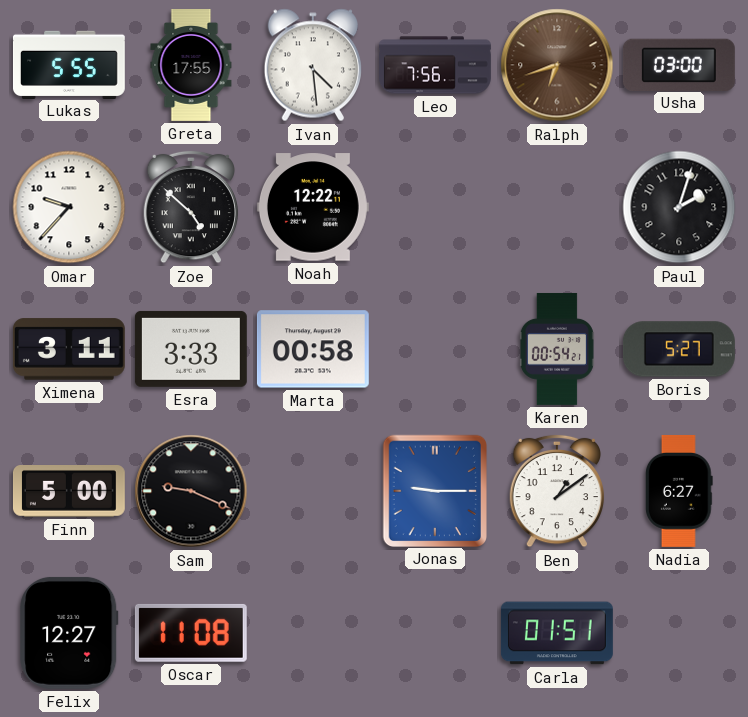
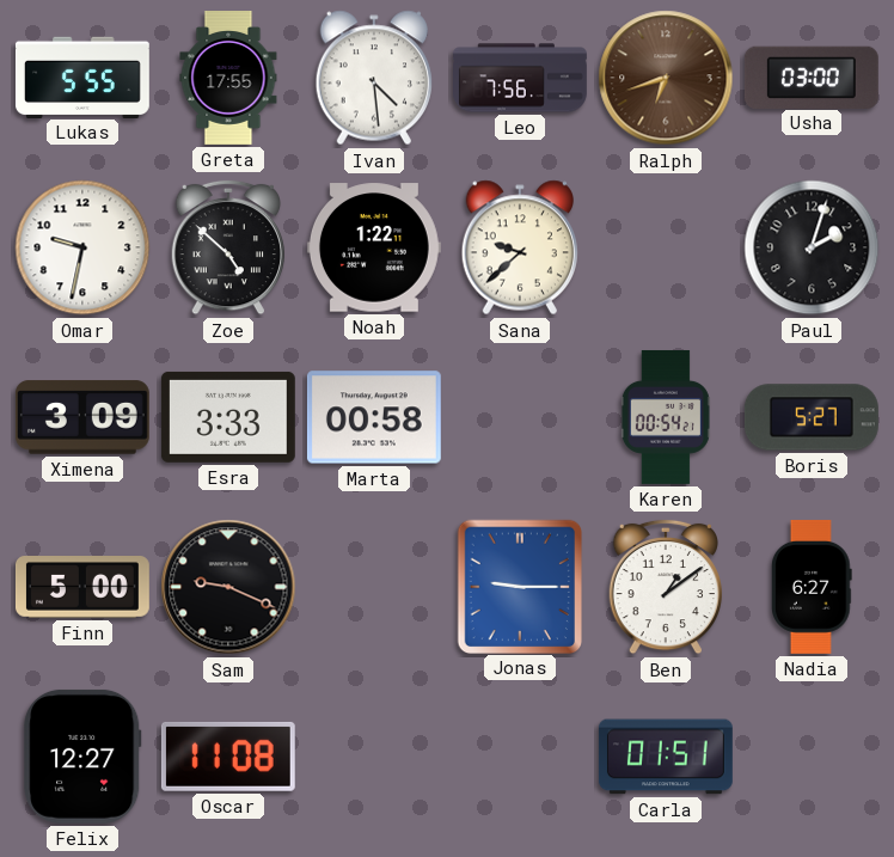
Omar: 9:37 -> 9:32
Noah: 12:22 -> 1:22
Sana: none -> 9:38
Ximena: 3:11 -> 3:09
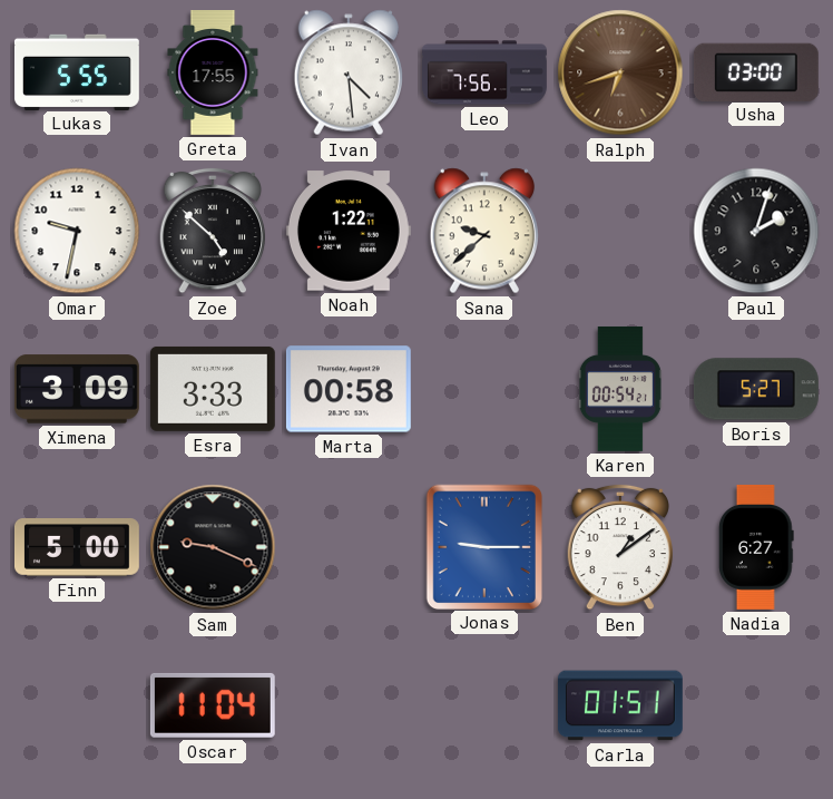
Felix: 12:27 -> none
Oscar: 11:08 -> 11:04
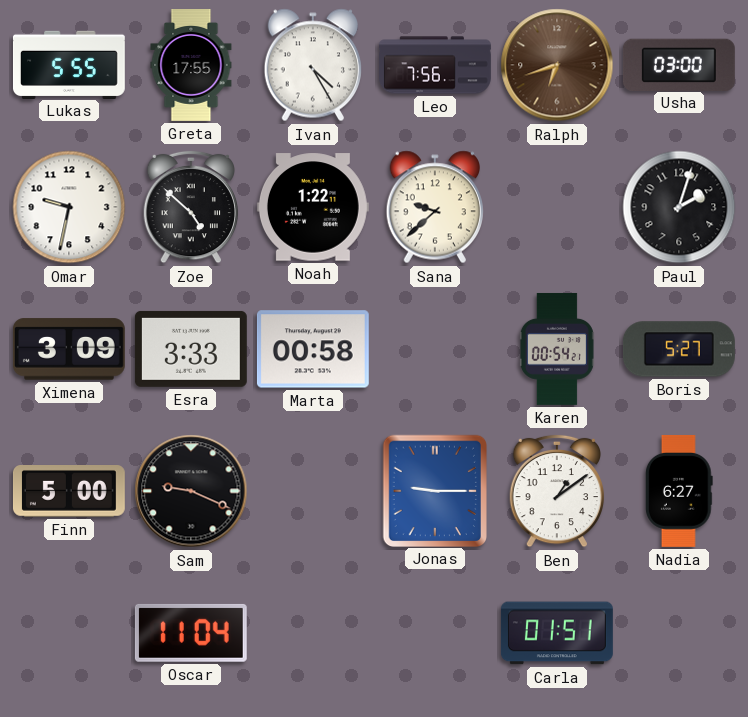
Ivan: 4:29 -> 4:25
